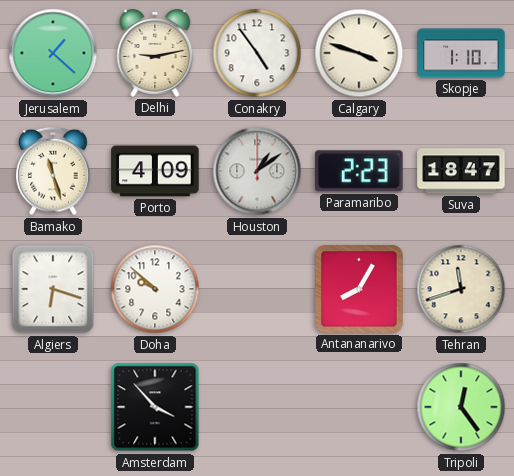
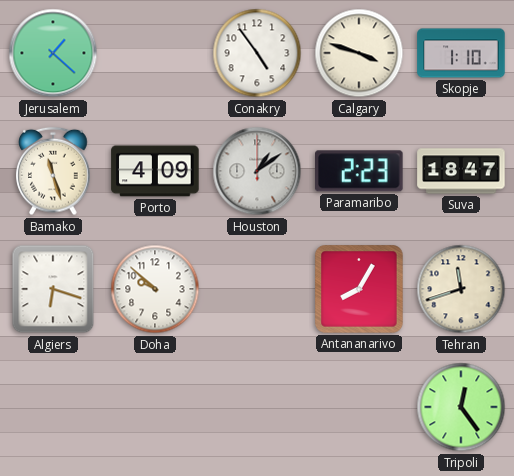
Delhi: 9:13 -> none
Amsterdam: 3:53 -> none
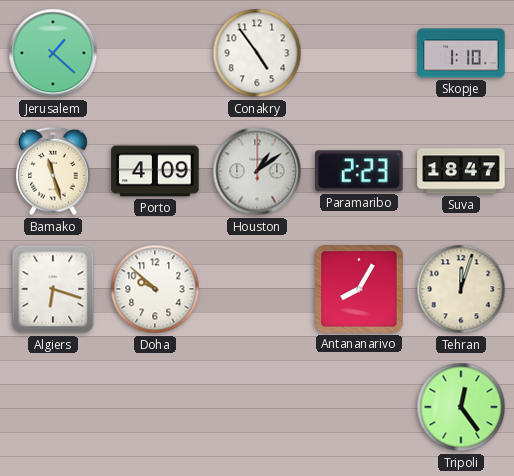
Calgary: 3:48 -> none
Tehran: 11:42 -> 12:03
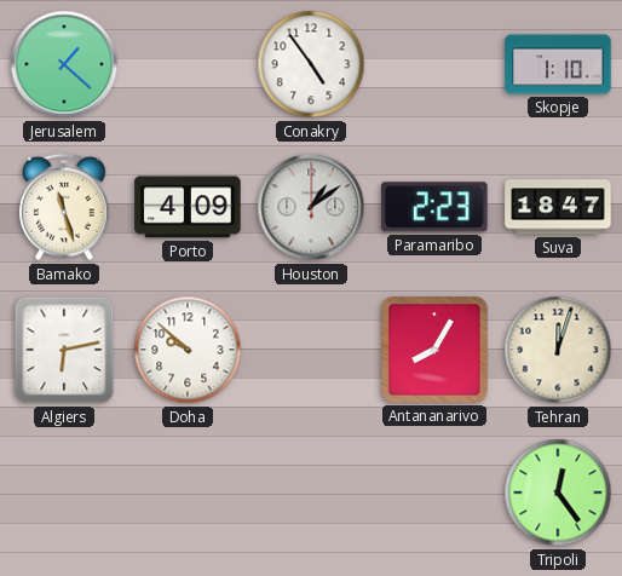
Algiers: 6:18 -> 6:13
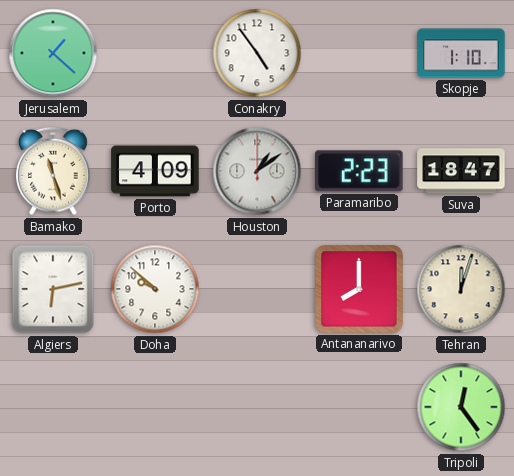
Antananarivo: 8:05 -> 8:00
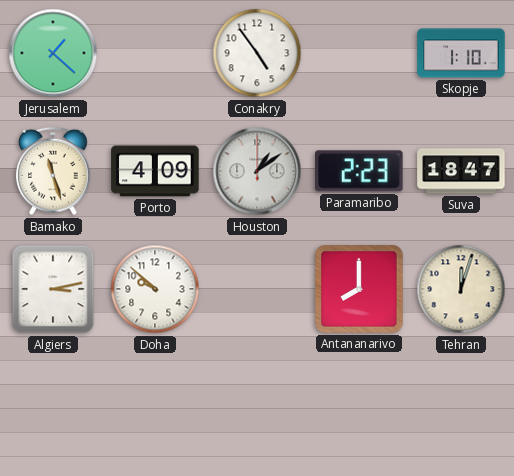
Algiers: 6:13 -> 3:13
Tripoli: 12:24 -> none
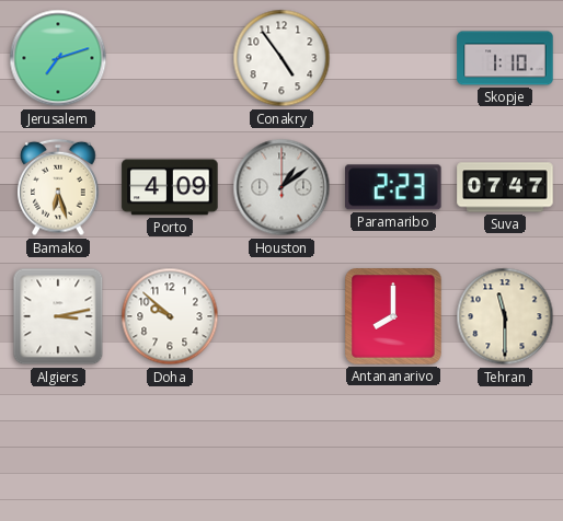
Jerusalem: 1:22 -> 7:12
Bamako: 11:27 -> 6:27
Suva: 18:47 -> 07:47
Tehran: 12:03 -> 11:30
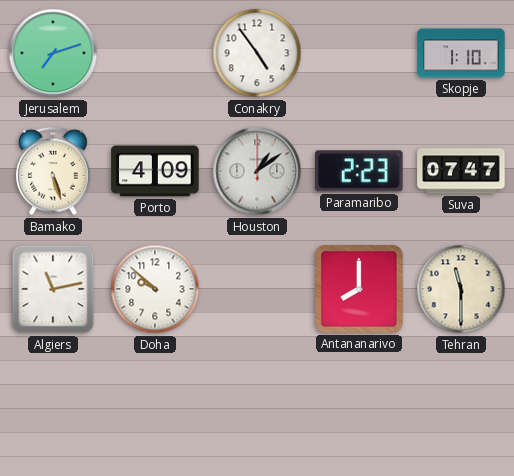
Bamako: 6:27 -> 5:27
Algiers: 3:13 -> 11:13
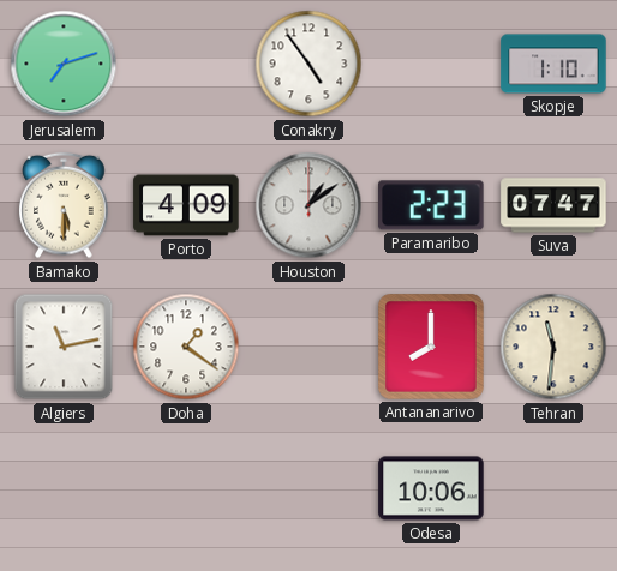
Bamako: 5:27 -> 5:30
Doha: 9:52 -> 1:21
Tehran: 11:30 -> 11:31
Odesa: none -> 10:06
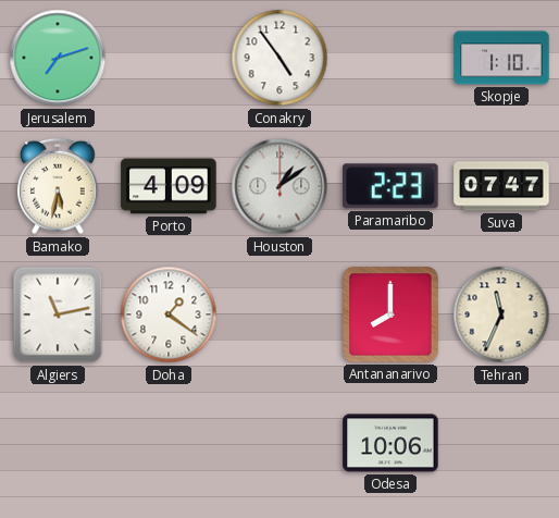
Bamako: 5:30 -> 5:32
Tehran: 11:31 -> 11:34
